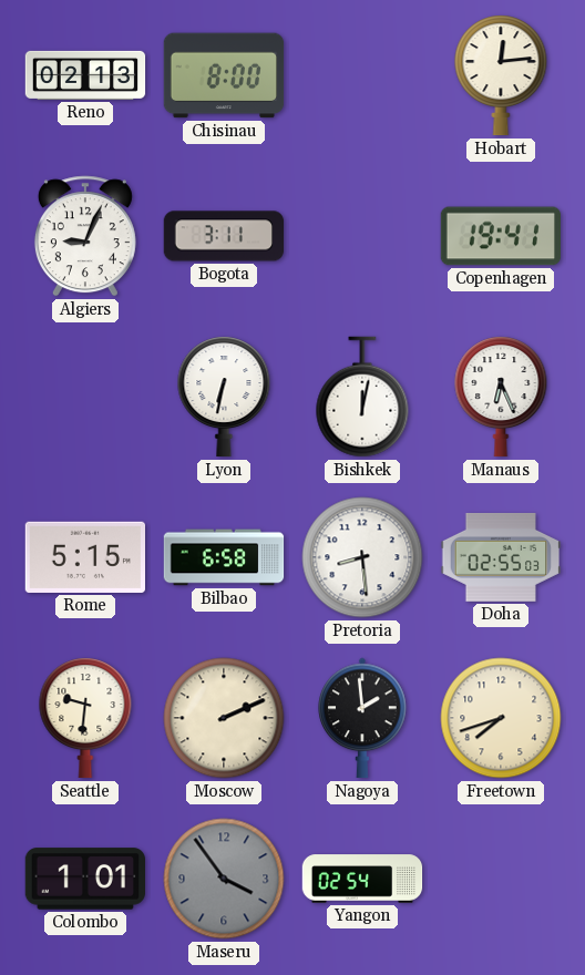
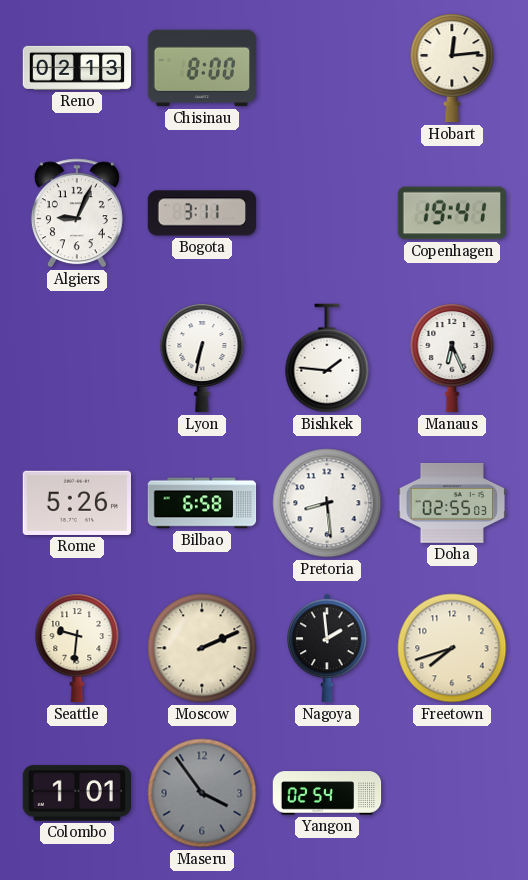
Bishkek: 12:02 -> 1:46
Rome: 5:15 -> 5:26
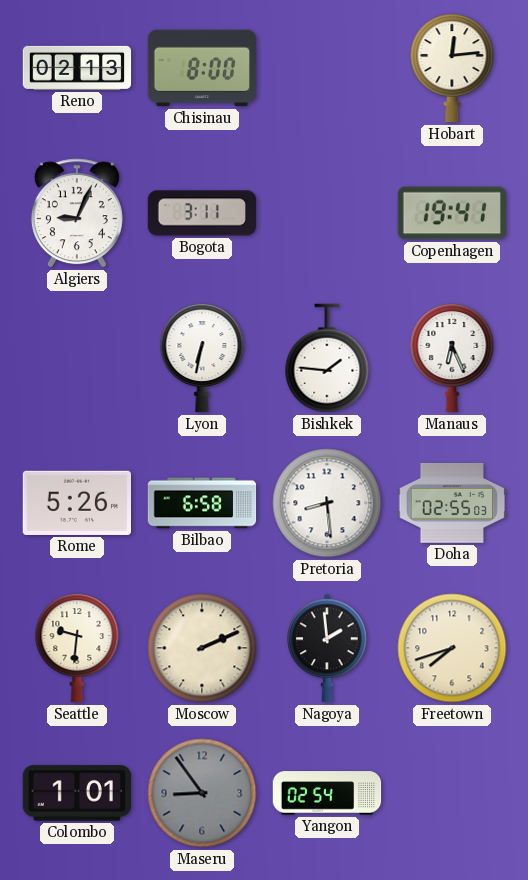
Maseru: 3:54 -> 8:54
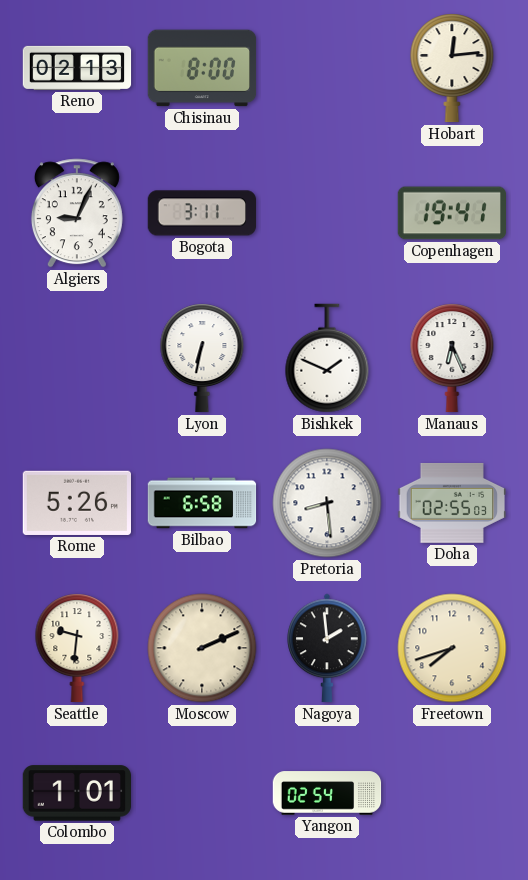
Bishkek: 1:46 -> 1:49
Maseru: 8:54 -> none
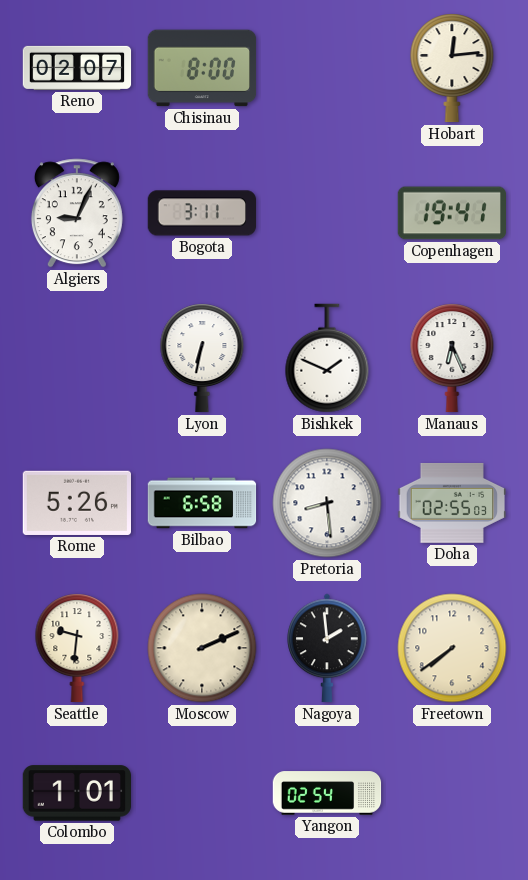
Reno: 02:13 -> 02:07
Freetown: 7:42 -> 7:39
